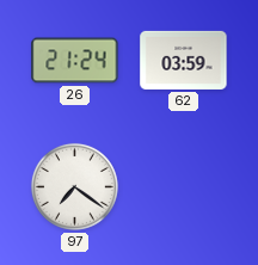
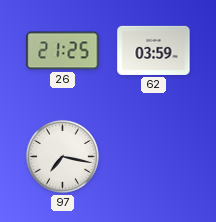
26: 21:24 -> 21:25
97: 7:21 -> 7:17
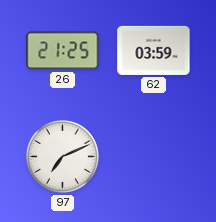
97: 7:17 -> 7:11
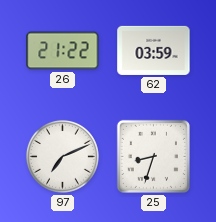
26: 21:25 -> 21:22
25: none -> 8:33
